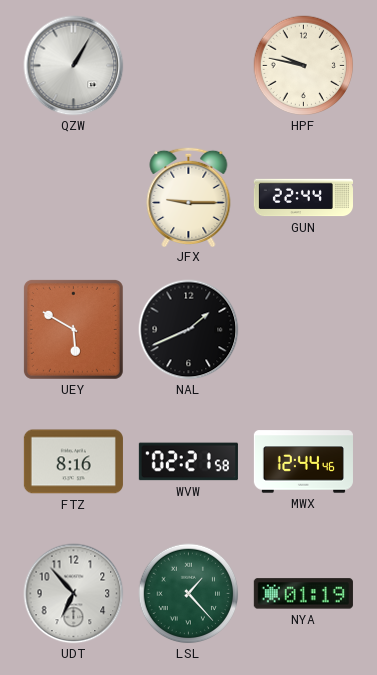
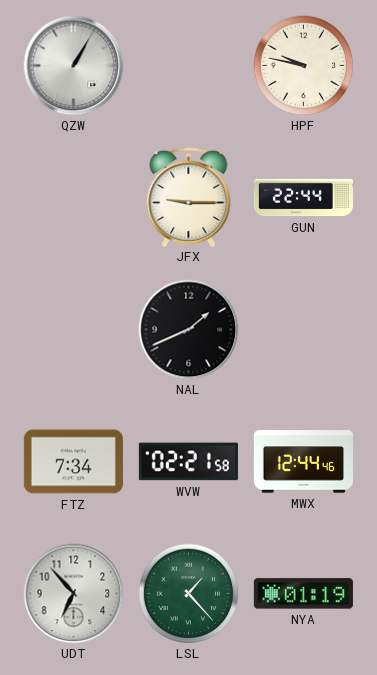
UEY: 5:50 -> none
FTZ: 8:16 -> 7:34
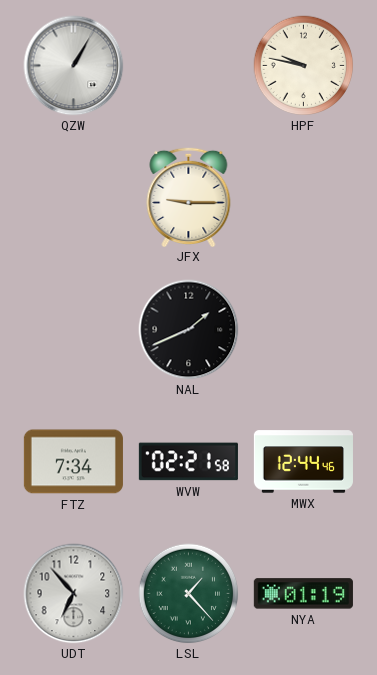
GUN: 22:44 -> none
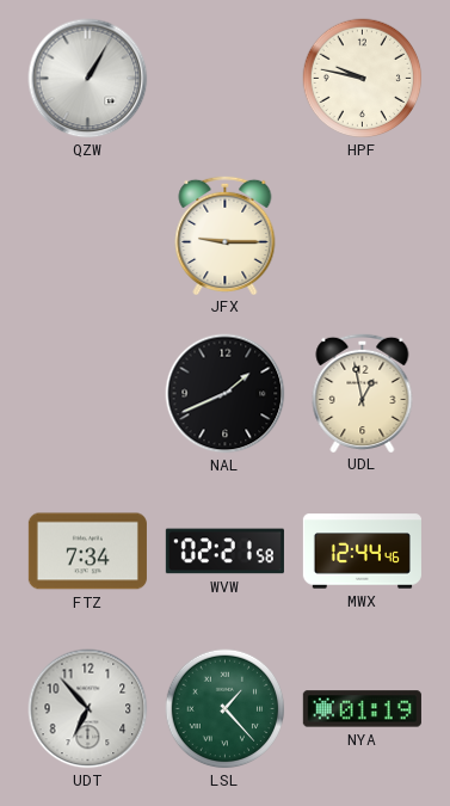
UDL: none -> 12:58
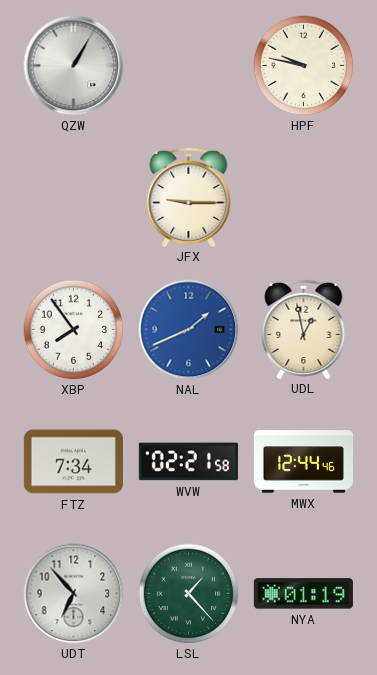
XBP: none -> 7:54
NAL dial: black -> blue
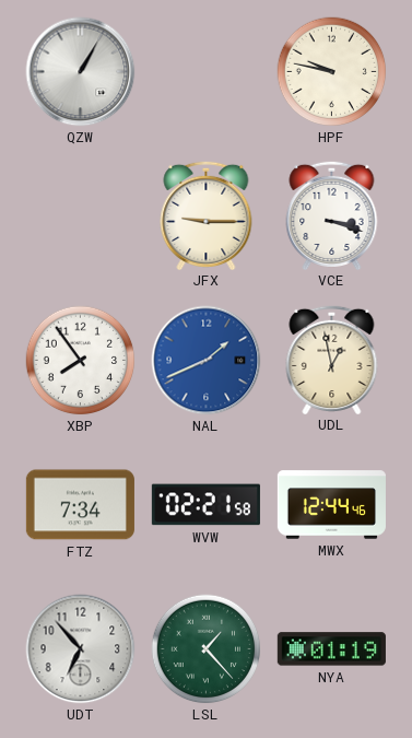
VCE: none -> 3:18
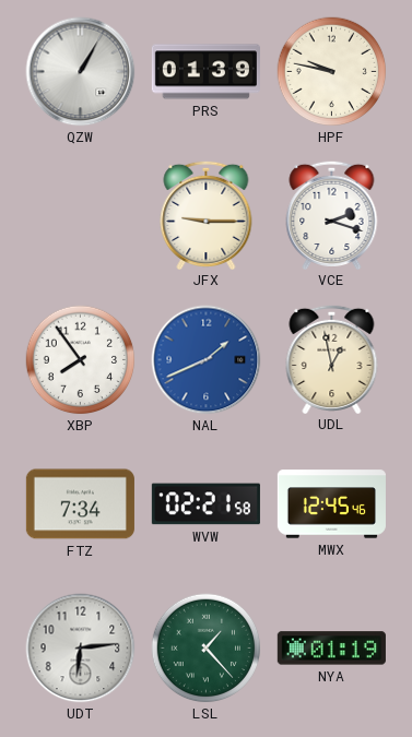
PRS: none -> 01:39
VCE: 3:18 -> 2:18
MWX: 12:44 -> 12:45
UDT: 6:53 -> 6:14
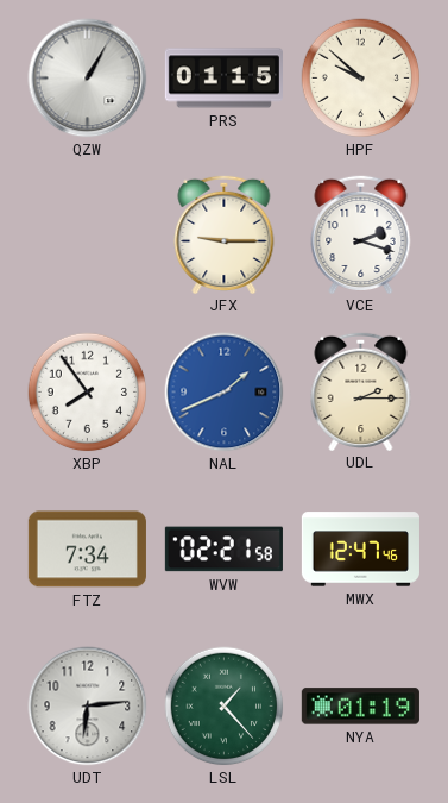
PRS: 01:39 -> 01:15
HPF: 9:47 -> 9:52
UDL: 12:58 -> 2:15
MWX: 12:45 -> 12:47
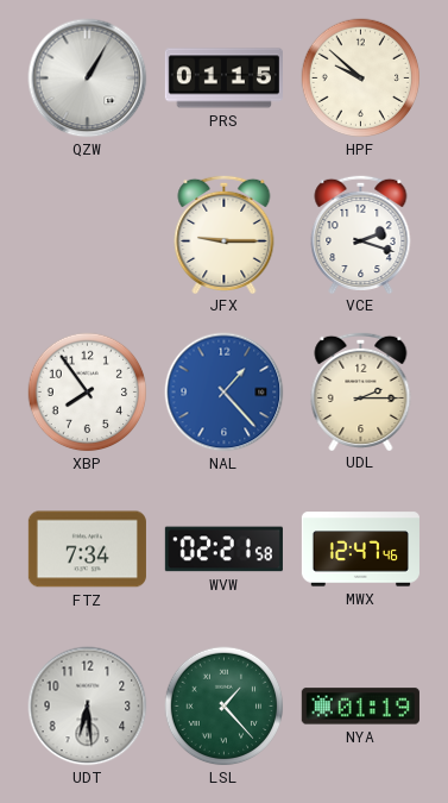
NAL: 1:41 -> 1:23
UDT: 6:14 -> 6:29
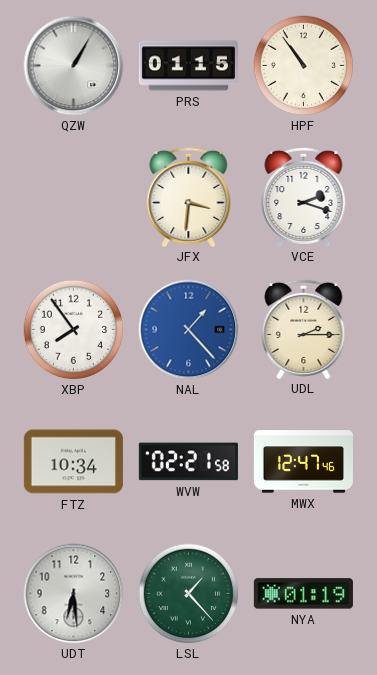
HPF: 9:52 -> 10:54
JFX: 9:15 -> 3:31
FTZ: 7:34 -> 10:34
